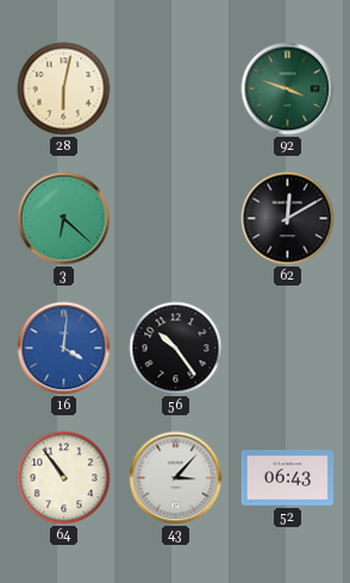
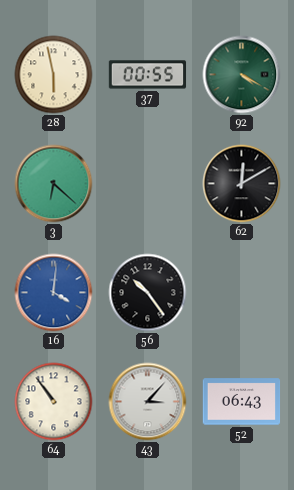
28: 6:02 -> 5:58
37: none -> 00:55
92: 3:48 -> 4:20
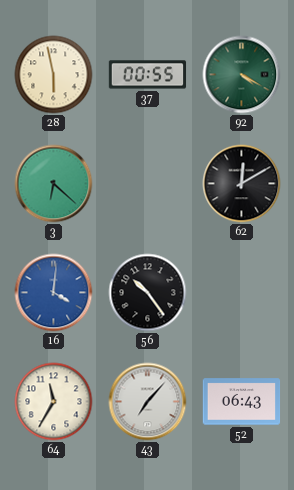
64: 10:54 -> 11:35
43: 3:07 -> 7:07
